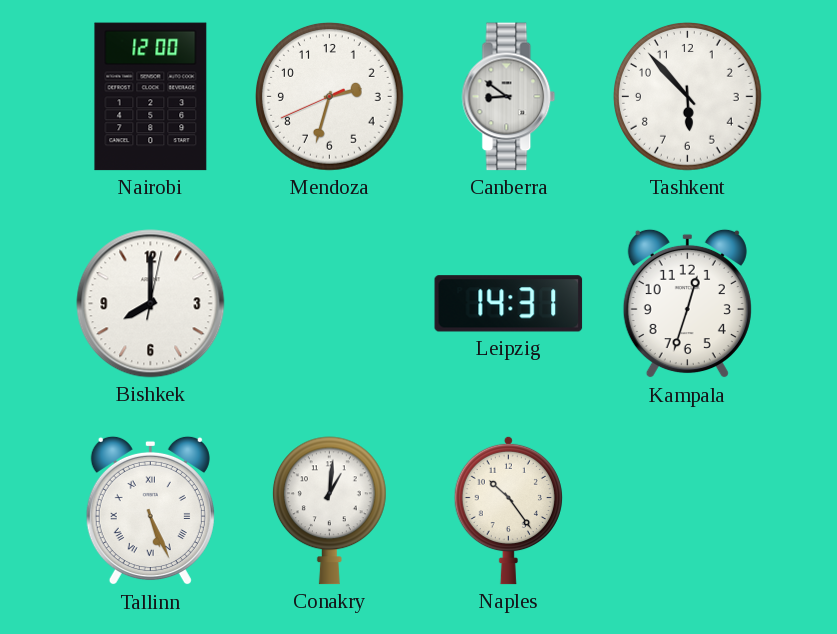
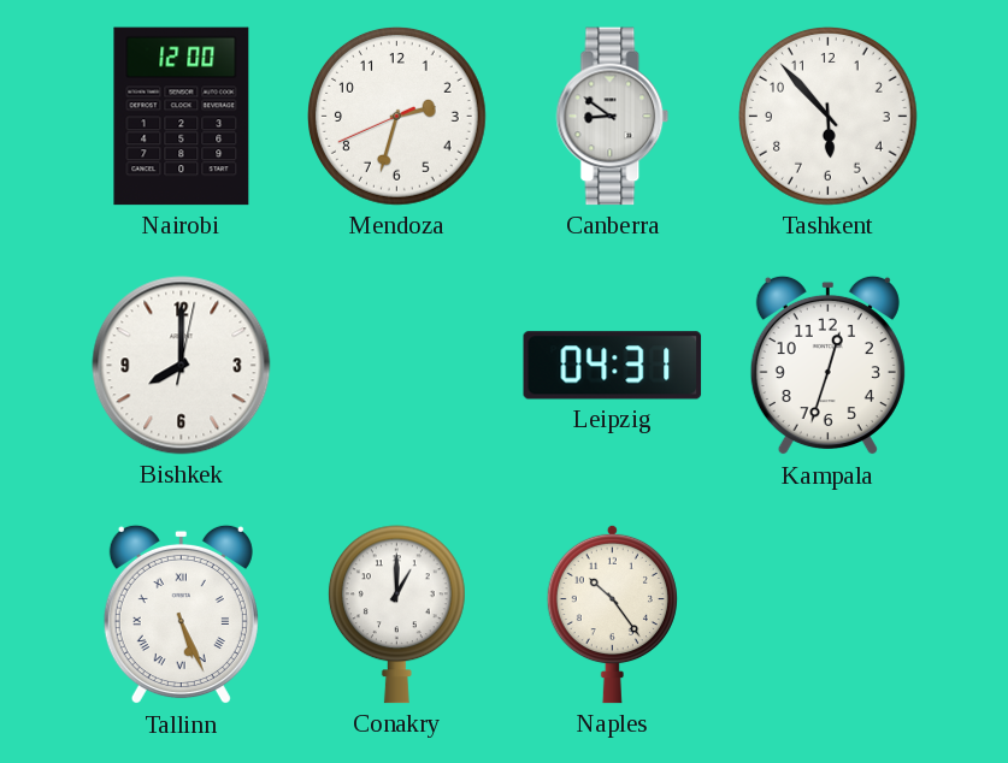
Leipzig: 14:31 -> 04:31
Conakry: 1:01 -> 1:00
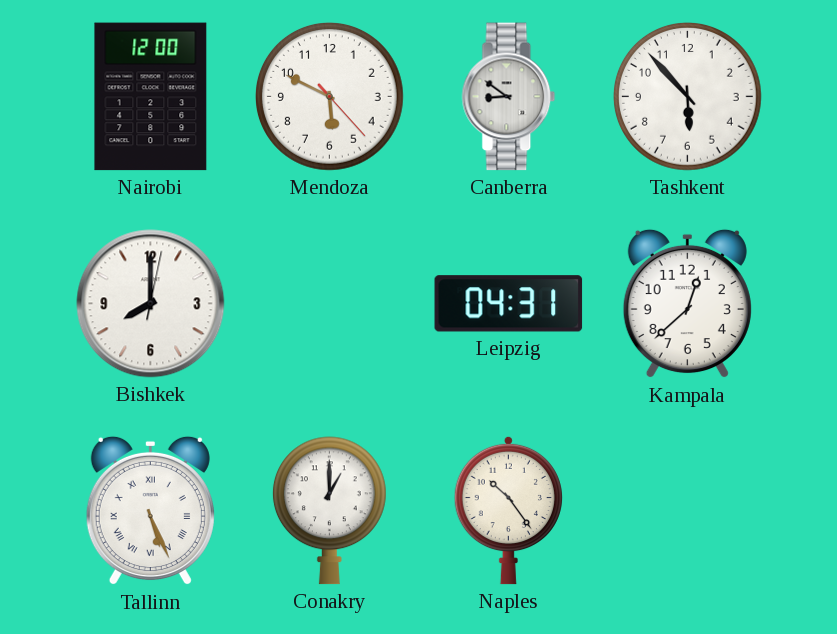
Mendoza: 2:32 -> 5:49
Kampala: 12:33 -> 12:38
